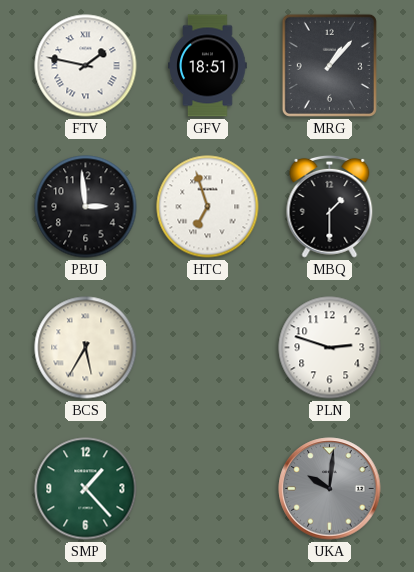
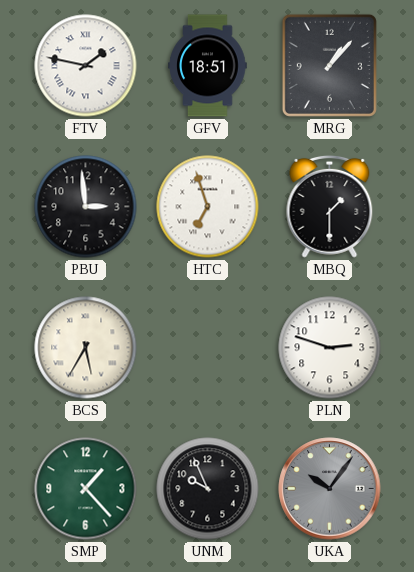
UNM: none -> 9:56
UKA: 10:01 -> 10:06
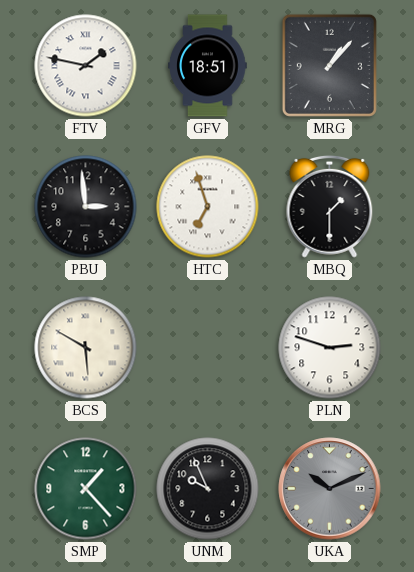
BCS: 5:35 -> 5:50
UKA: 10:06 -> 10:11
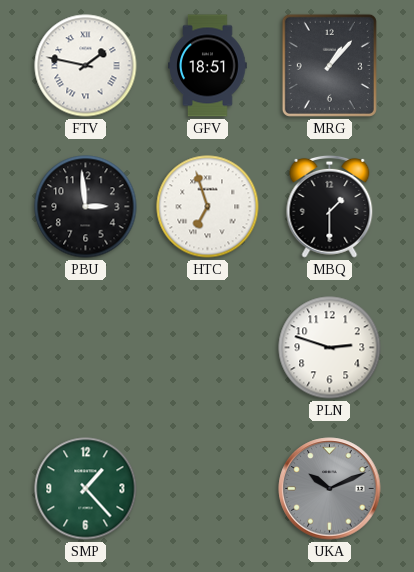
BCS: 5:50 -> none
UNM: 9:56 -> none
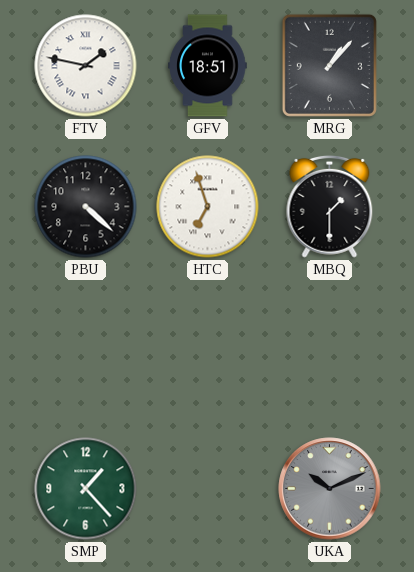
PBU: 2:59 -> 4:22
PLN: 2:48 -> none
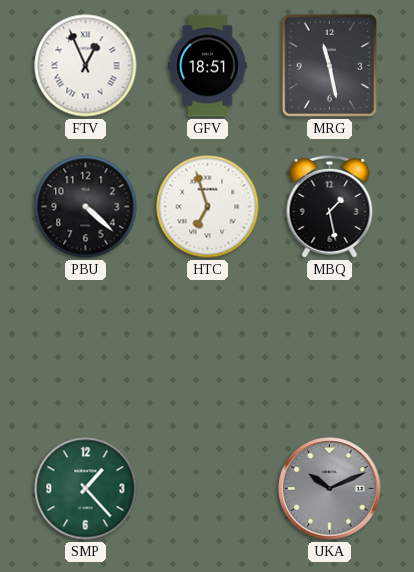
FTV: 1:47 -> 12:56
MRG: 1:07 -> 11:28
MBQ: 1:30 -> 1:28
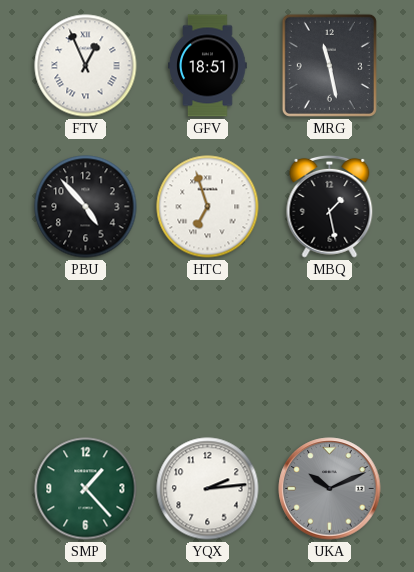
PBU: 4:22 -> 4:53
YQX: none -> 2:14
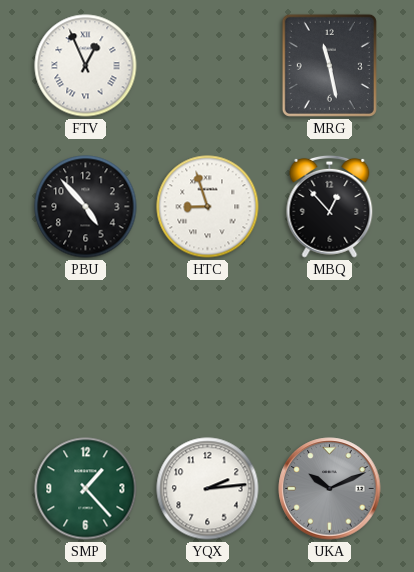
GFV: 18:51 -> none
HTC: 6:57 -> 8:57
MBQ: 1:28 -> 12:53
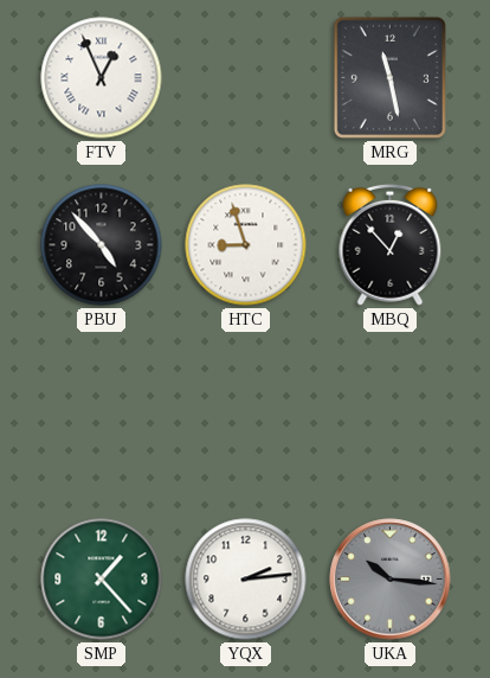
UKA: 10:11 -> 10:16
